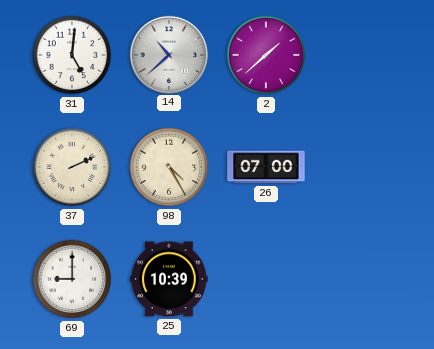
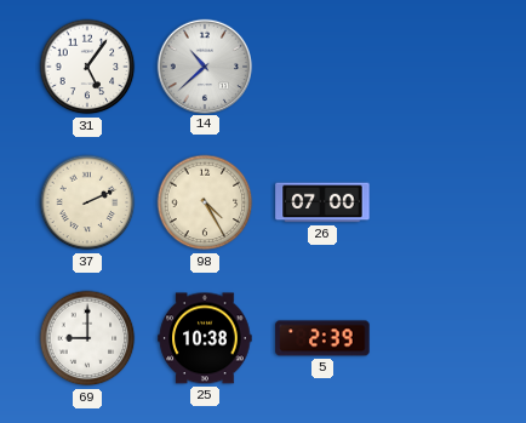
31: 5:01 -> 5:06
2: 1:38 -> none
25: 10:39 -> 10:38
5: none -> 2:39
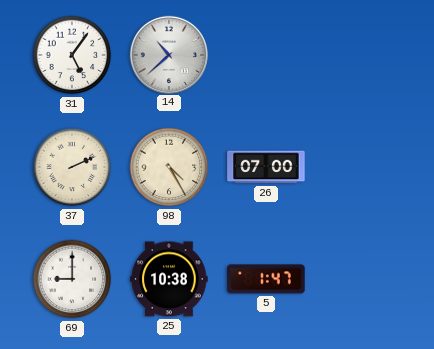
5: 2:39 -> 1:47
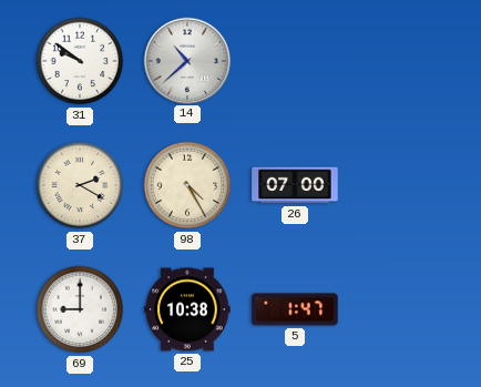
31: 5:06 -> 9:51
37: 2:11 -> 2:20
